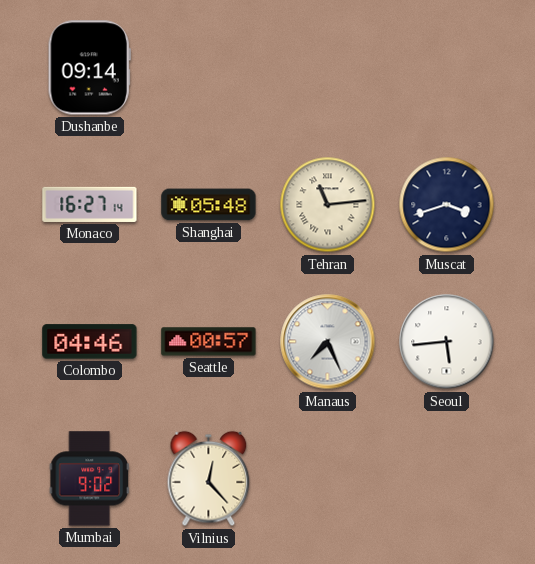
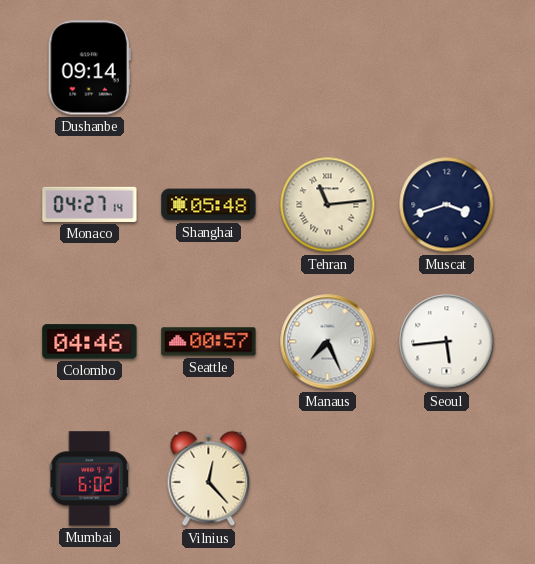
Monaco: 16:27 -> 04:27
Mumbai: 9:02 -> 6:02
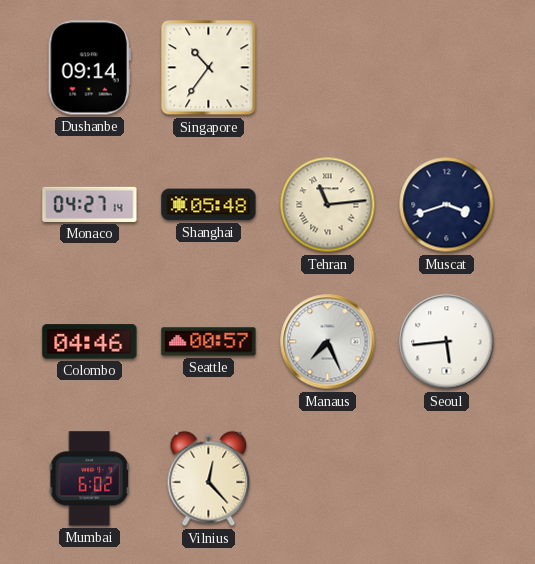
Singapore: none -> 10:36
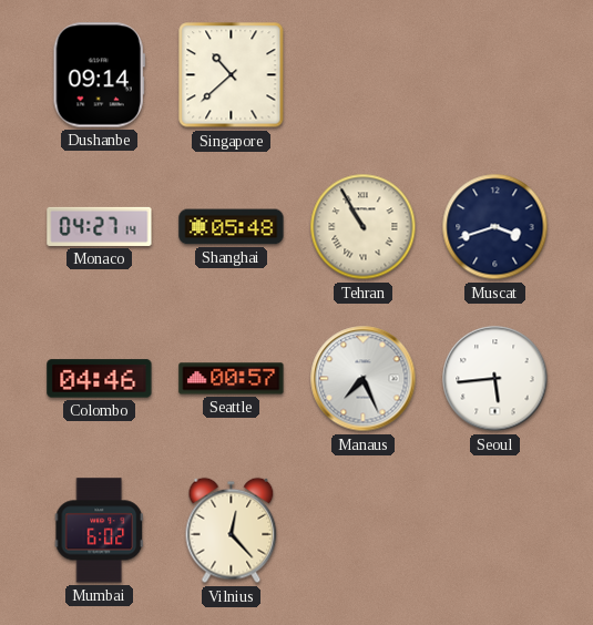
Singapore: 10:36 -> 10:38
Tehran: 11:14 -> 10:55
